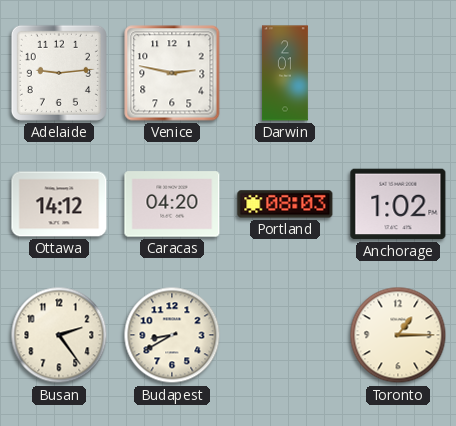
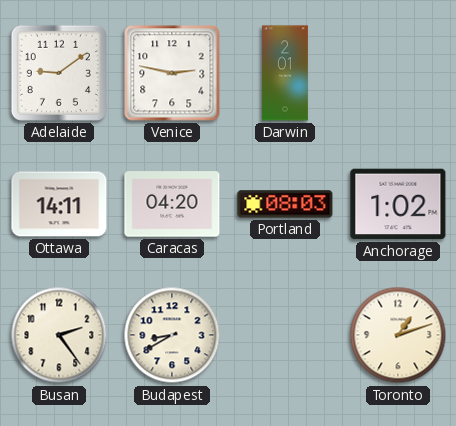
Adelaide: 9:14 -> 9:09
Ottawa: 14:12 -> 14:11
Toronto: 1:15 -> 1:12
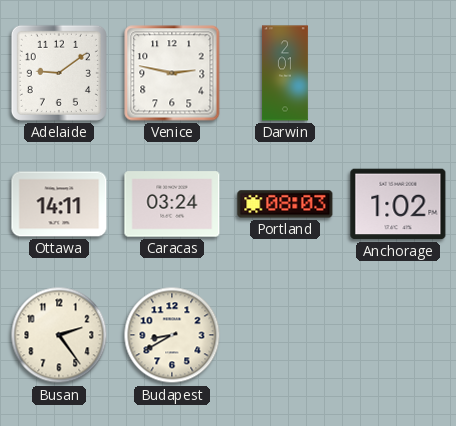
Caracas: 04:20 -> 03:24
Toronto: 1:12 -> none
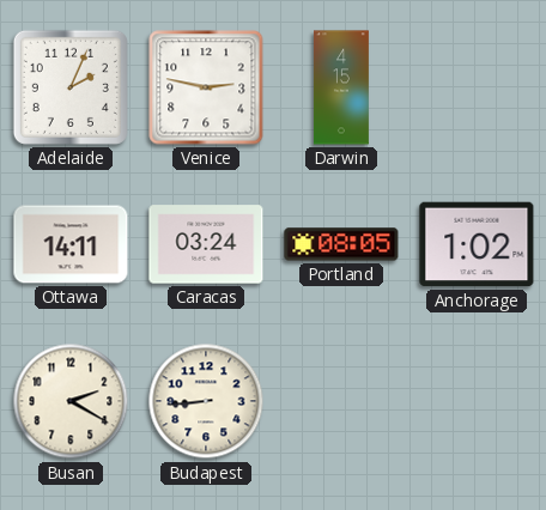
Adelaide: 9:09 -> 2:04
Darwin: 2:01 -> 4:15
Portland: 08:03 -> 08:05
Busan: 2:24 -> 2:20
Budapest: 8:40 -> 8:44
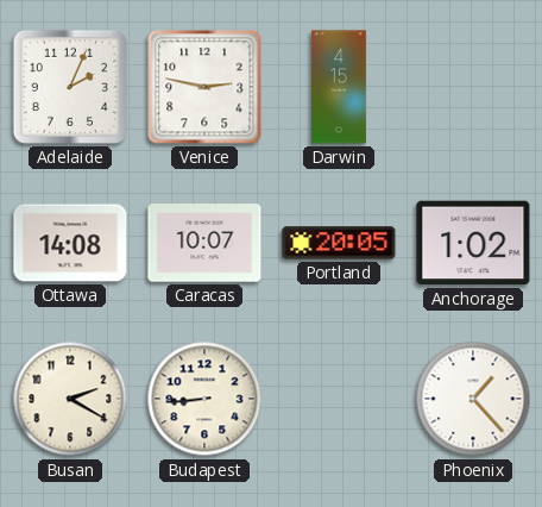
Ottawa: 14:11 -> 14:08
Caracas: 03:24 -> 10:07
Portland: 08:05 -> 20:05
Phoenix: none -> 1:23
